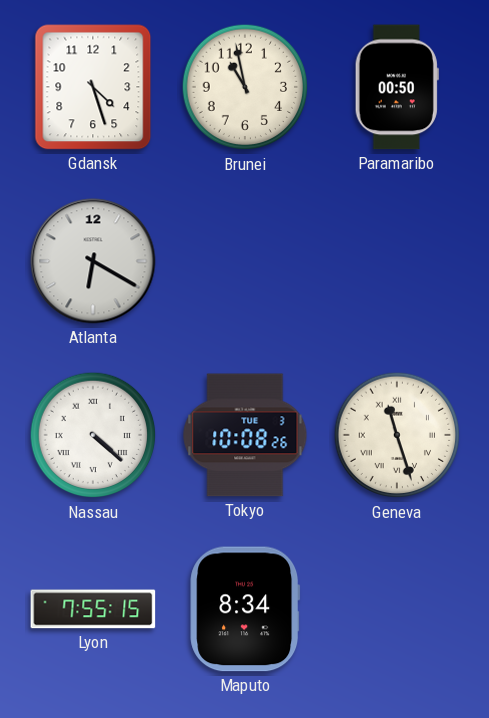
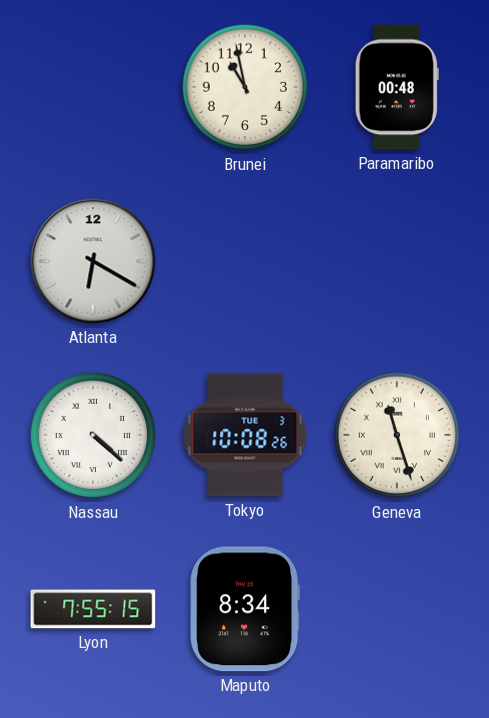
Gdansk: 4:27 -> none
Paramaribo: 00:50 -> 00:48
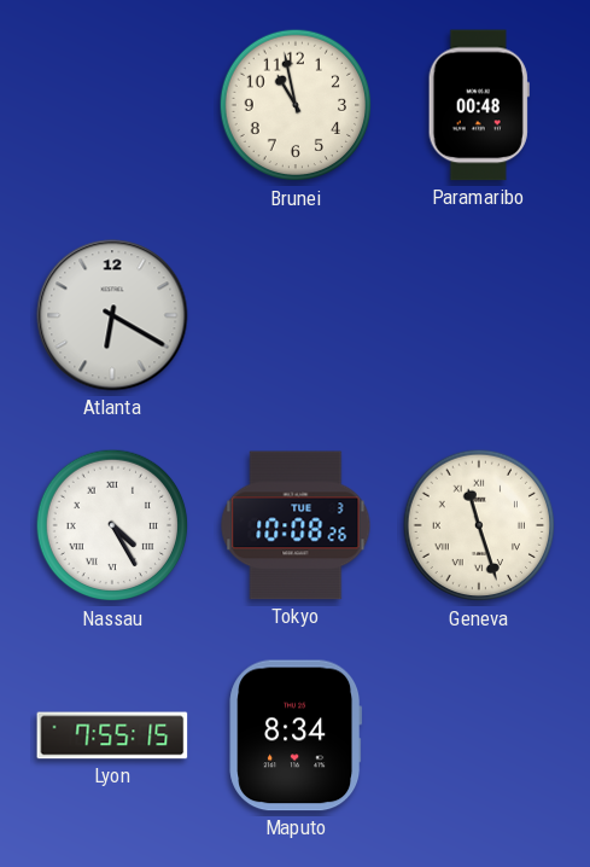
Nassau: 4:22 -> 4:25
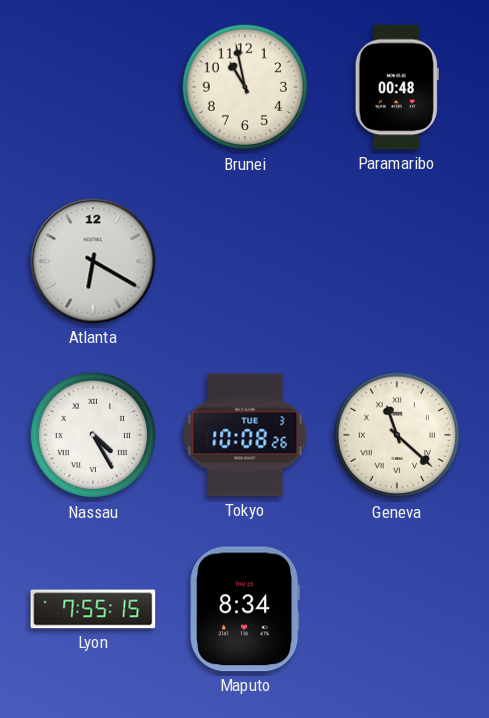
Geneva: 11:27 -> 11:22
